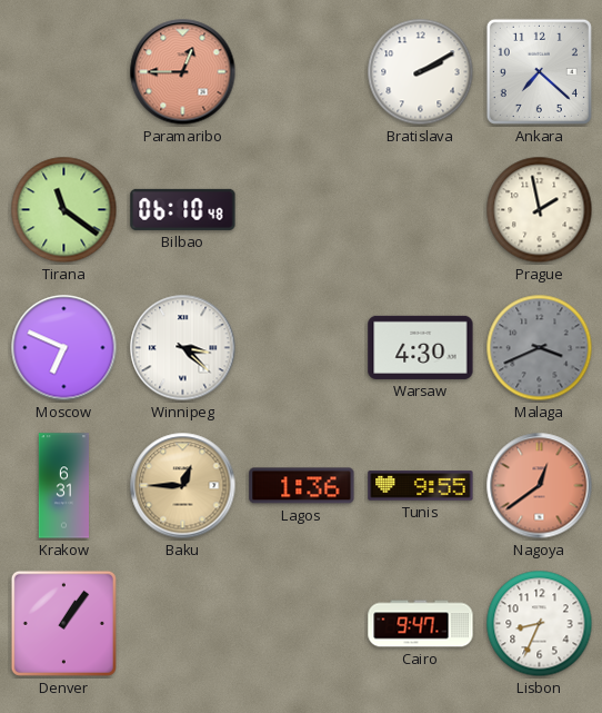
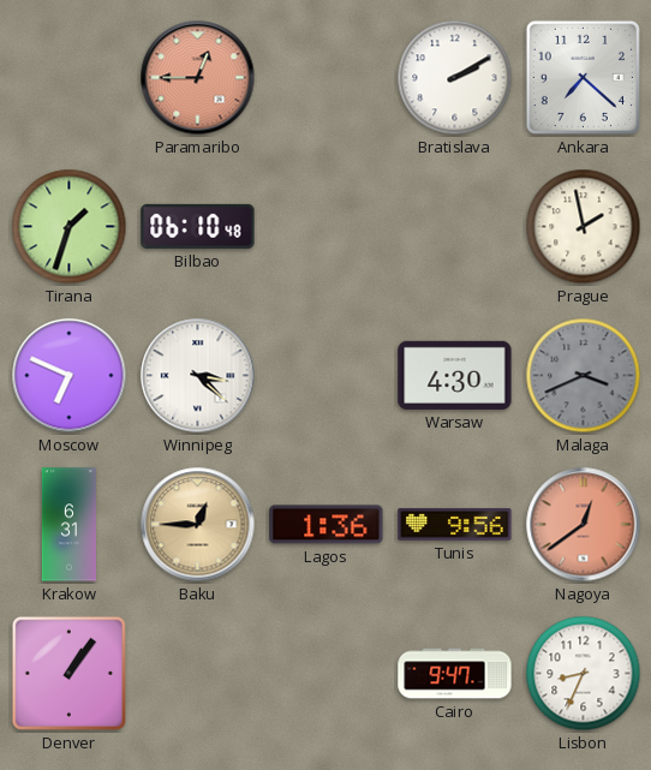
Tirana: 11:21 -> 1:33
Tunis: 9:55 -> 9:56
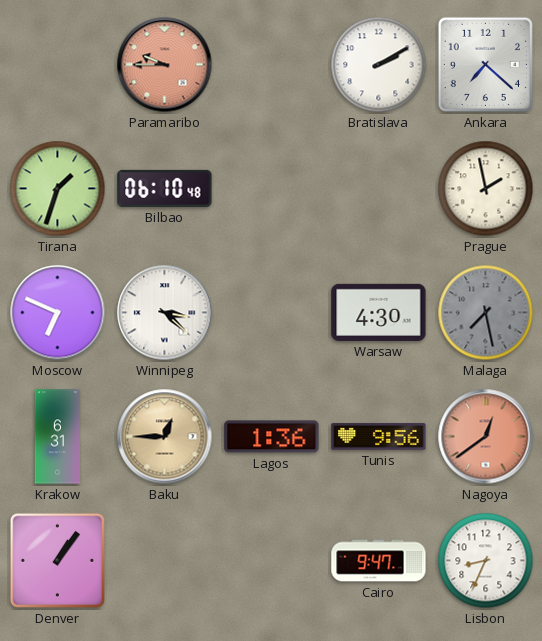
Paramaribo: 12:45 -> 9:45
Malaga: 3:41 -> 7:28
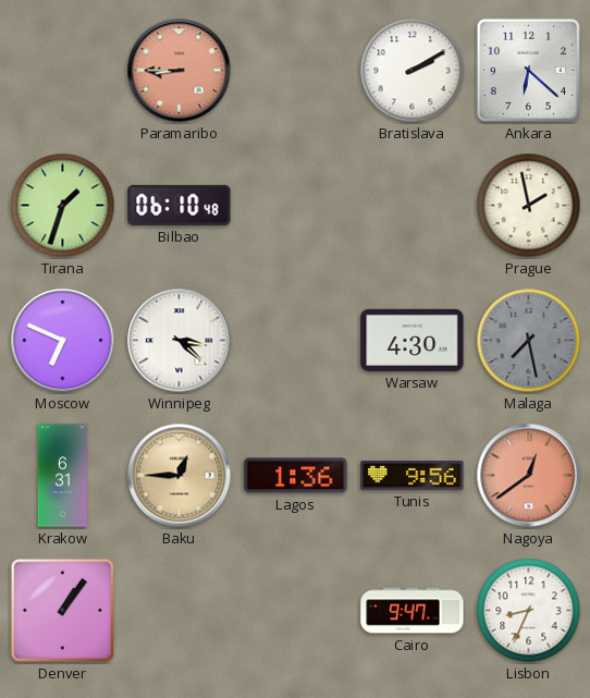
Paramaribo: 9:45 -> 8:45
Ankara: 7:22 -> 6:22
